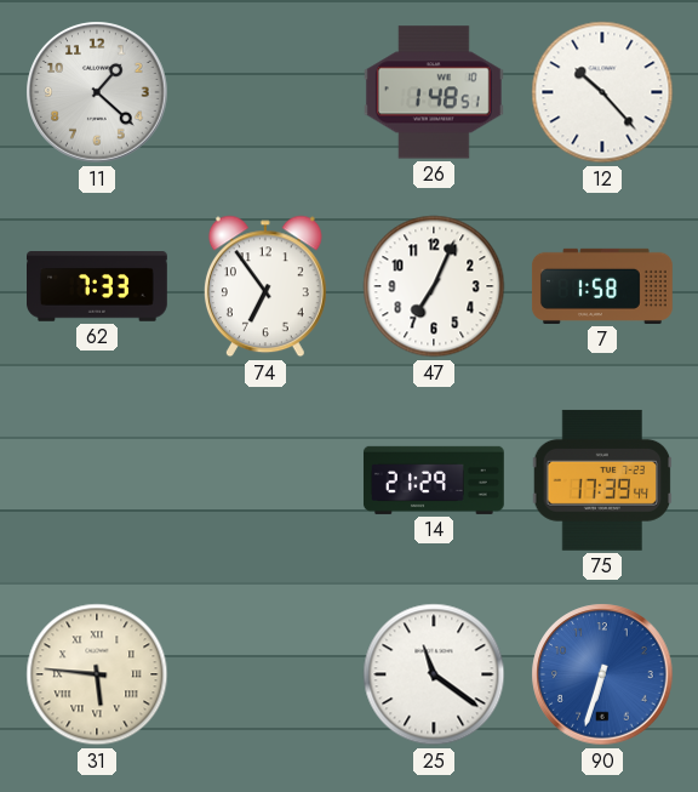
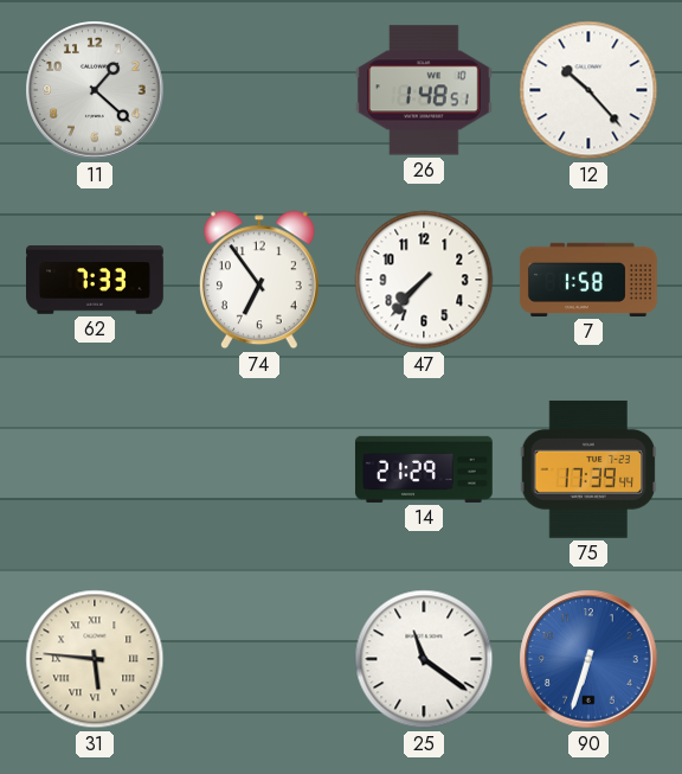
47: 7:04 -> 7:37
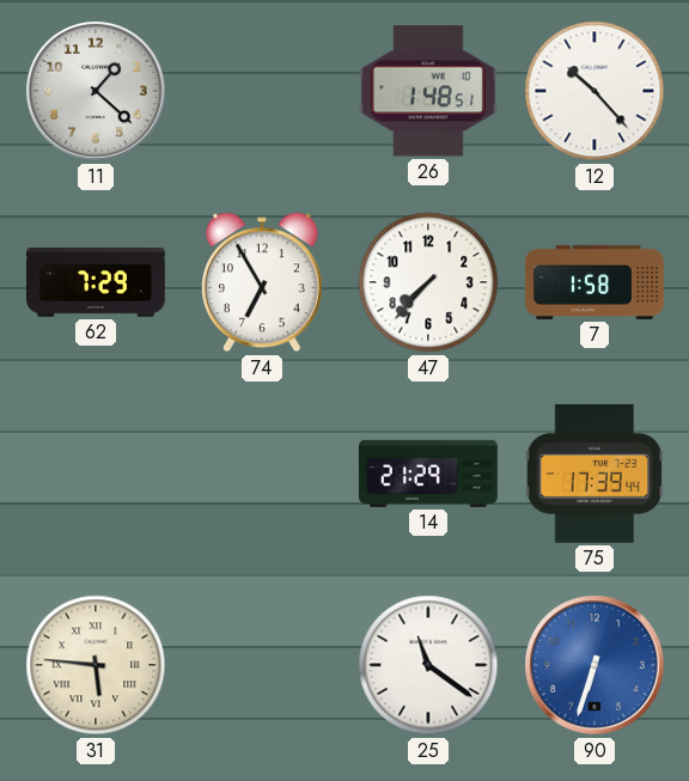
62: 7:33 -> 7:29
74: 6:54 -> 6:55
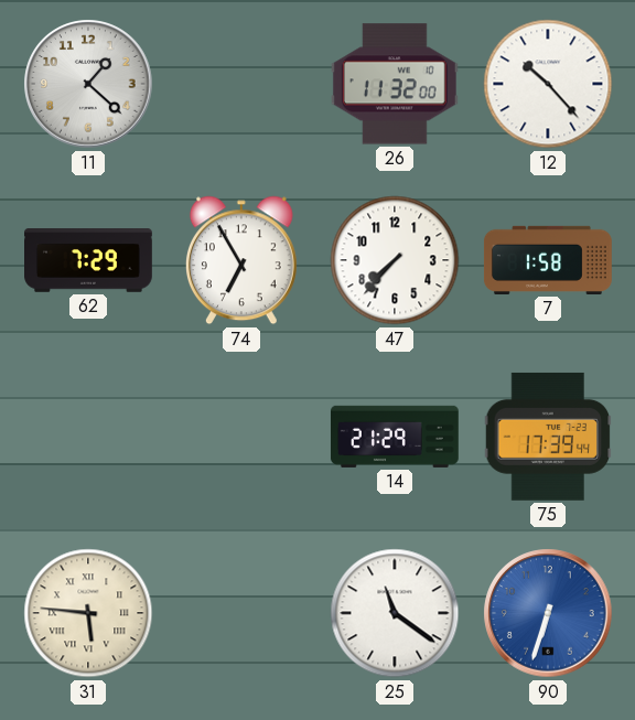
26: 1:48 -> 11:32
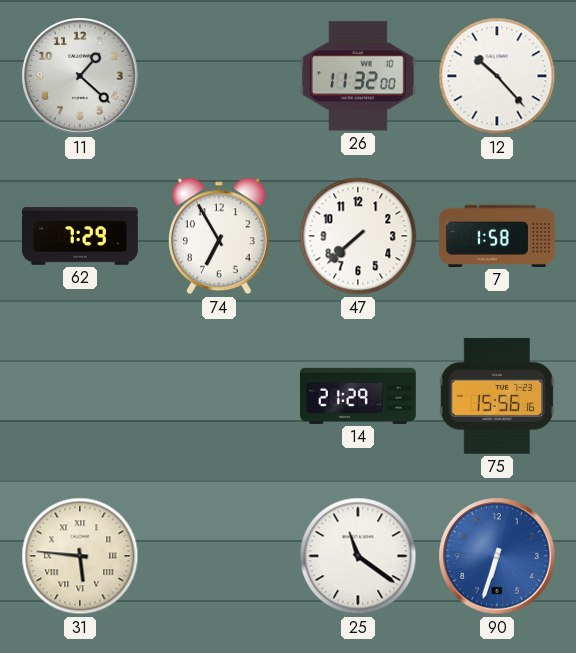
47: 7:37 -> 7:38
75: 17:39 -> 15:56
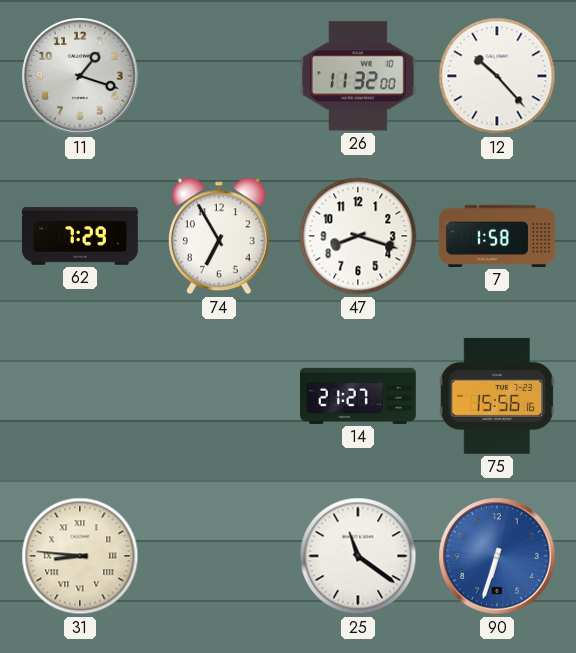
11: 1:22 -> 1:18
47: 7:38 -> 8:18
14: 21:29 -> 21:27
31: 5:46 -> 8:46
